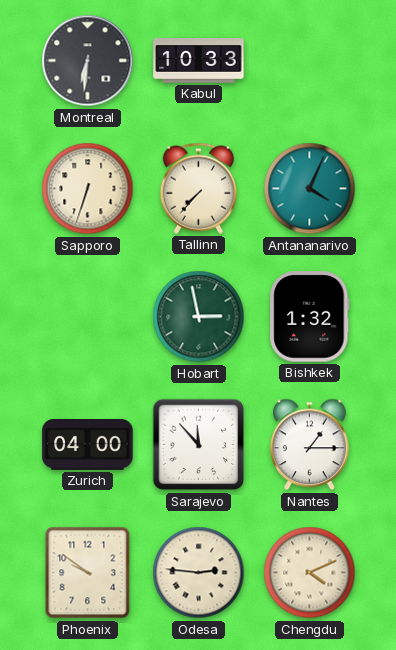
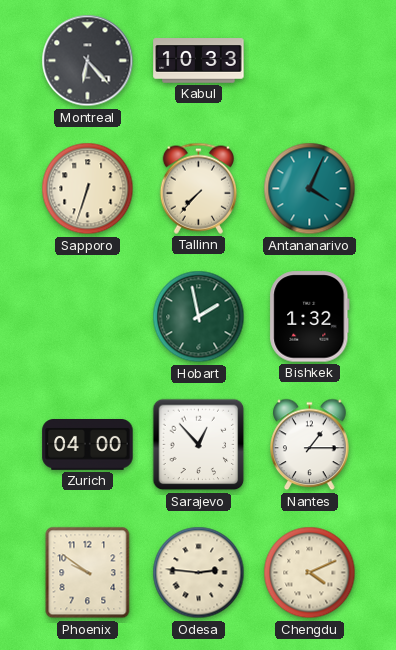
Montreal: 6:31 -> 6:23
Hobart: 2:58 -> 1:58
Sarajevo: 11:53 -> 12:53
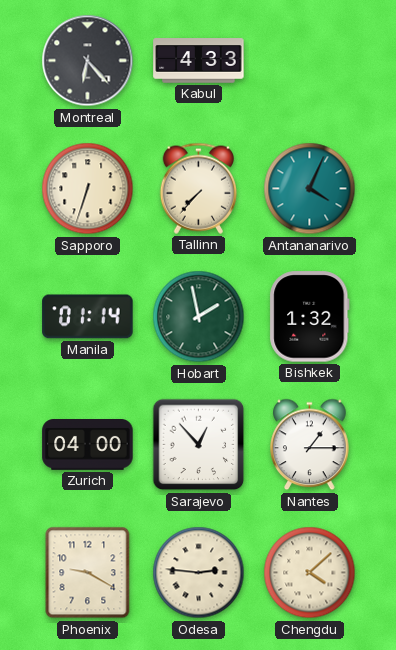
Kabul: 10:33 -> 4:33
Manila: none -> 01:14
Phoenix: 9:51 -> 9:20
Chengdu: 4:11 -> 4:08
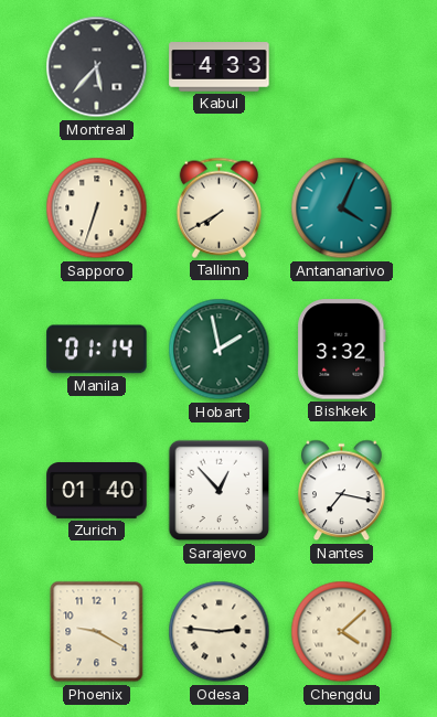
Montreal: 6:23 -> 5:37
Tallinn: 7:37 -> 7:40
Bishkek: 1:32 -> 3:32
Zurich: 04:00 -> 01:40
Nantes: 1:15 -> 7:17
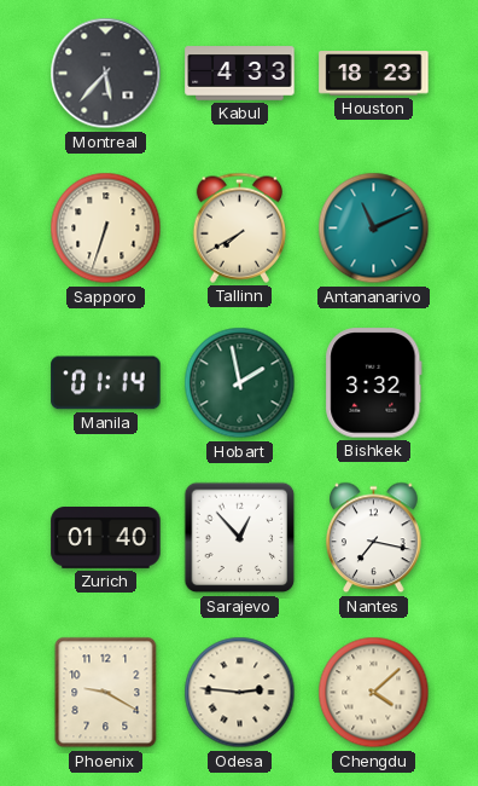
Houston: none -> 18:23
Antananarivo: 4:04 -> 11:11
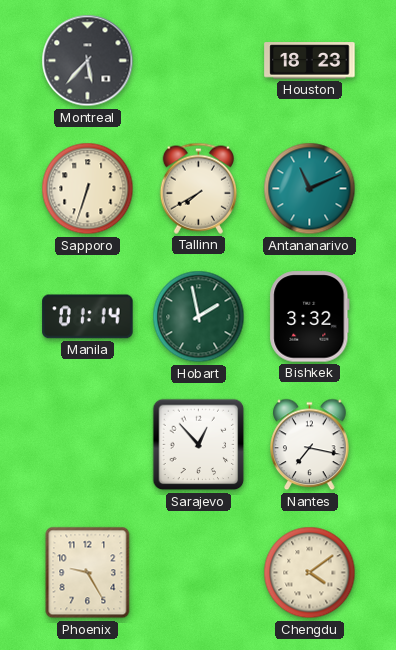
Kabul: 4:33 -> none
Zurich: 01:40 -> none
Phoenix: 9:20 -> 9:25
Odesa: 2:46 -> none
Chengdu: 4:08 -> 4:09
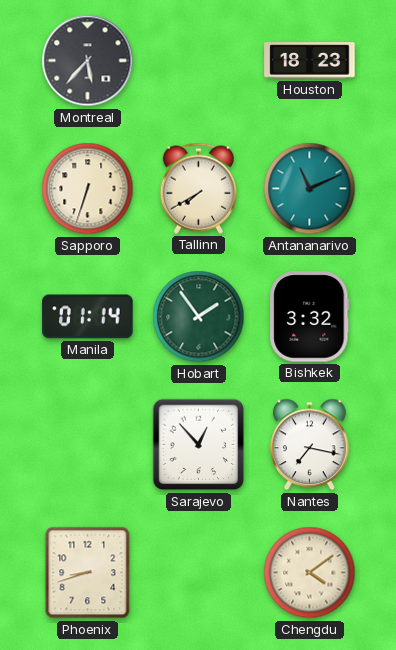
Hobart: 1:58 -> 1:54
Phoenix: 9:25 -> 8:42
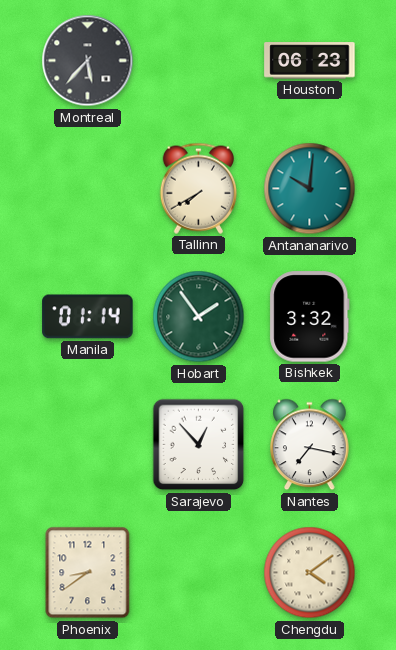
Houston: 18:23 -> 06:23
Sapporo: 6:33 -> none
Antananarivo: 11:11 -> 10:01
Phoenix: 8:42 -> 8:39
